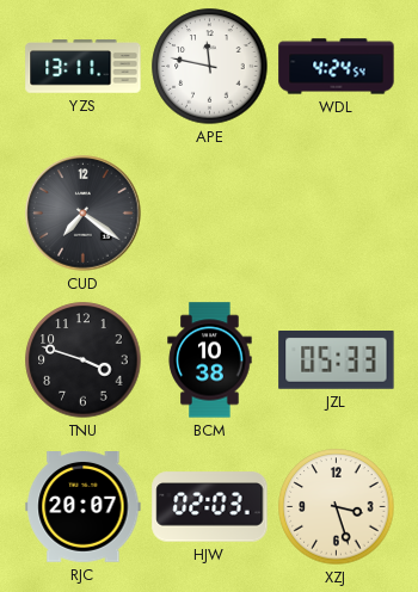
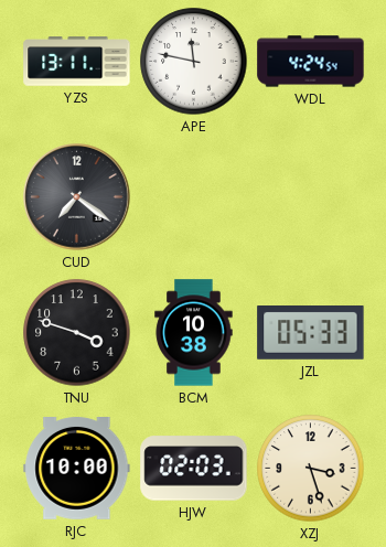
RJC: 20:07 -> 10:00
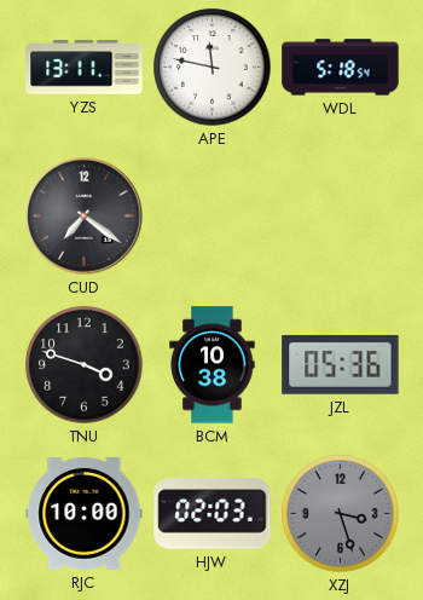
WDL: 4:24 -> 5:18
JZL: 05:33 -> 05:36
XZJ dial: cream -> grey
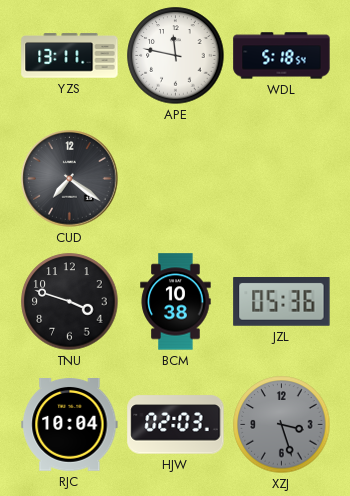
RJC: 10:00 -> 10:04
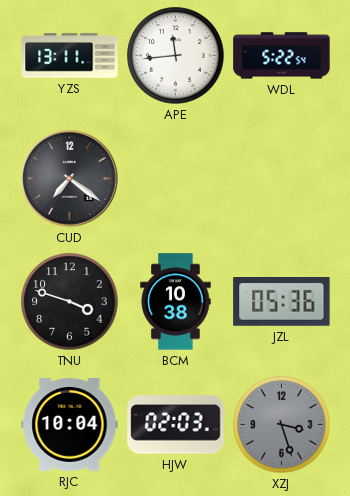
APE: 11:47 -> 11:44
WDL: 5:18 -> 5:22
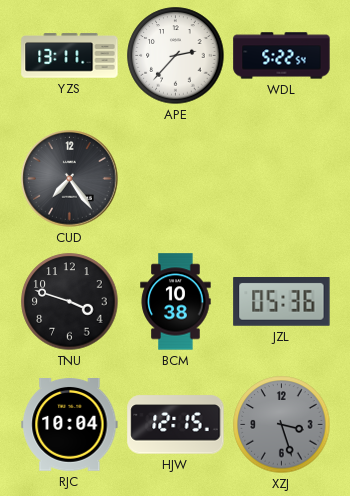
APE: 11:44 -> 2:37
CUD: 7:21 -> 7:24
HJW: 02:03 -> 12:15
